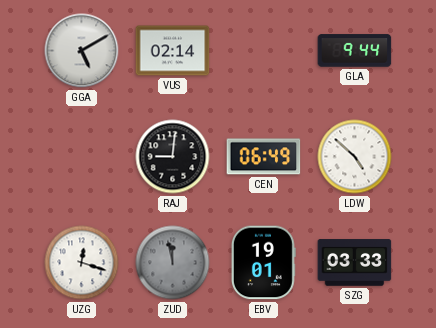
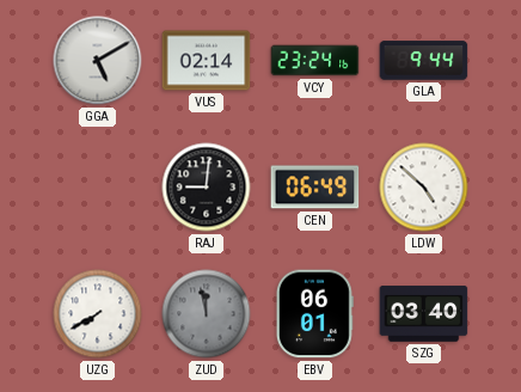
VCY: none -> 23:24
UZG: 12:18 -> 7:40
EBV: 19:01 -> 06:01
SZG: 03:33 -> 03:40
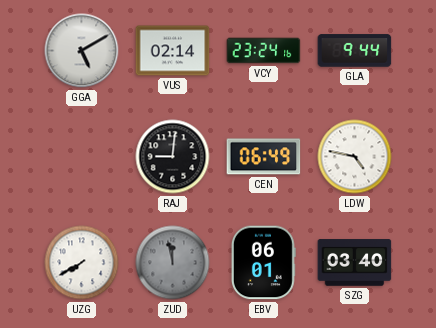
LDW: 4:52 -> 4:47
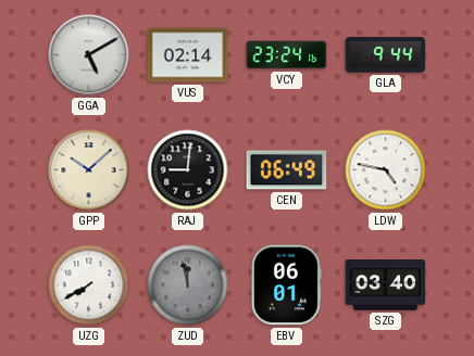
GPP: none -> 10:08
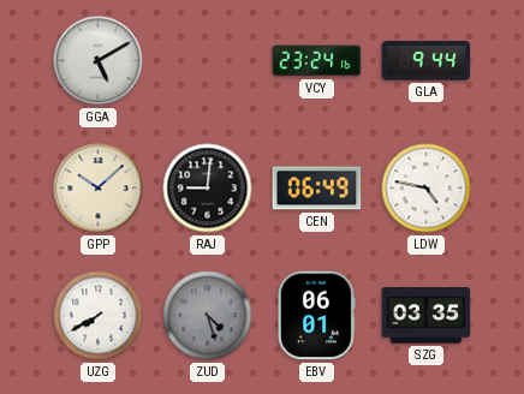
VUS: 02:14 -> none
ZUD: 11:58 -> 4:27
SZG: 03:40 -> 03:35
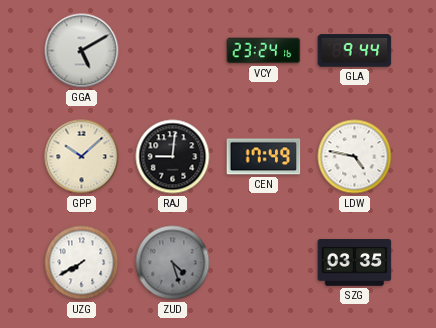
CEN: 06:49 -> 17:49
EBV: 06:01 -> none
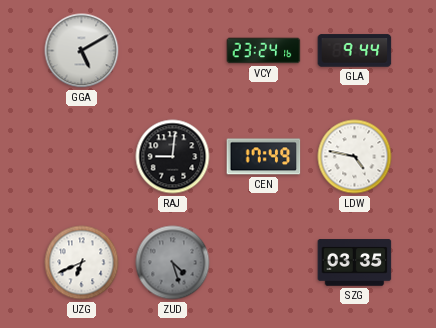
GPP: 10:08 -> none
UZG: 7:40 -> 6:41
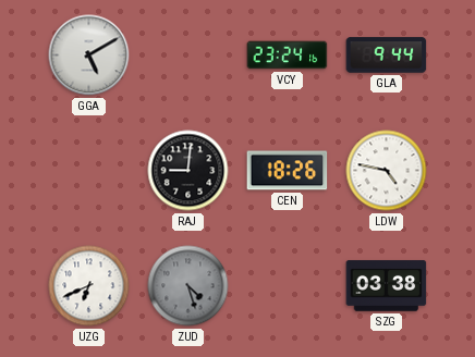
CEN: 17:49 -> 18:26
SZG: 03:35 -> 03:38
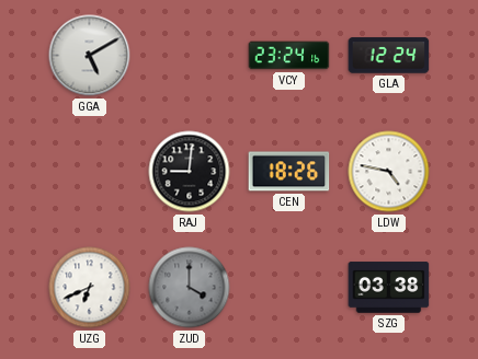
GLA: 9:44 -> 12:24
ZUD: 4:27 -> 4:00
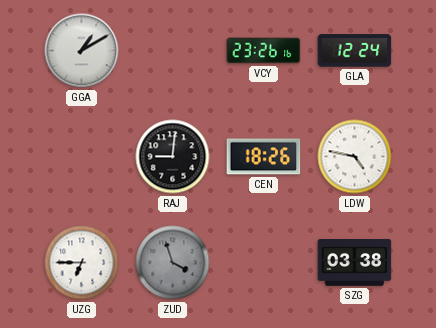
GGA: 5:10 -> 1:10
VCY: 23:24 -> 23:26
UZG: 6:41 -> 6:45
ZUD: 4:00 -> 3:57
